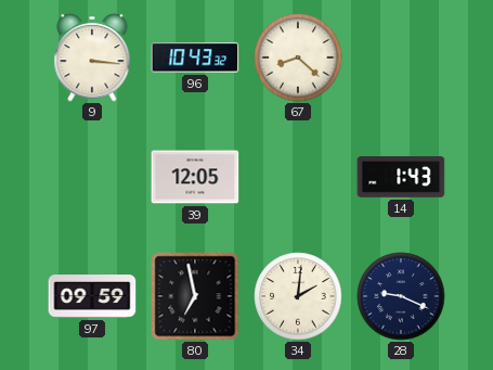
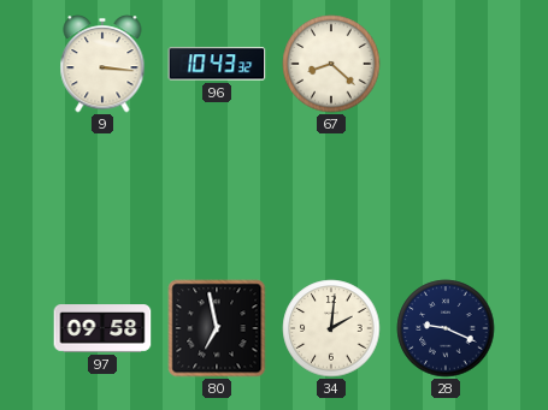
39: 12:05 -> none
14: 1:43 -> none
97: 09:59 -> 09:58
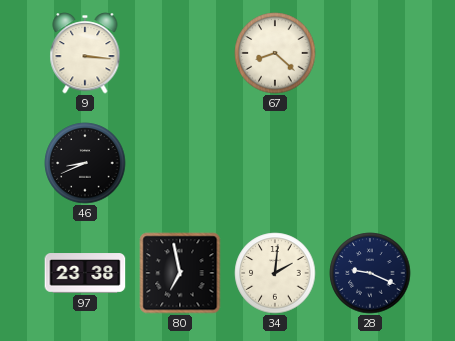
96: 10:43 -> none
46: none -> 8:41
97: 09:58 -> 23:38
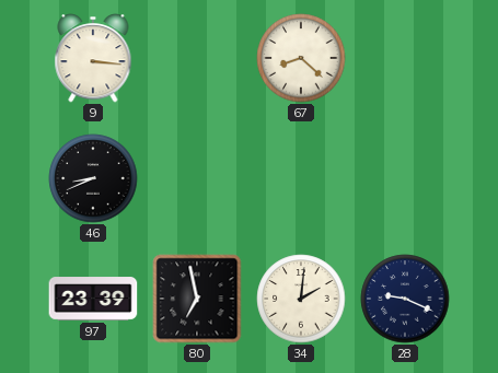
97: 23:38 -> 23:39
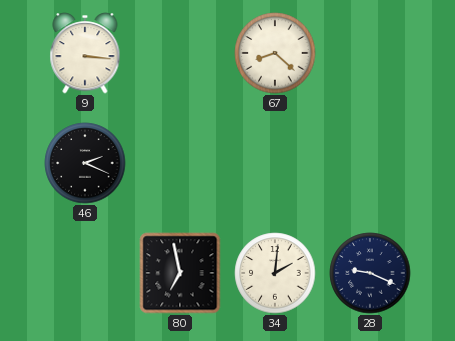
46: 8:41 -> 2:19
97: 23:39 -> none
